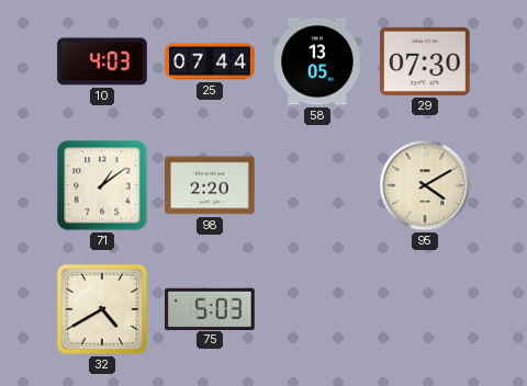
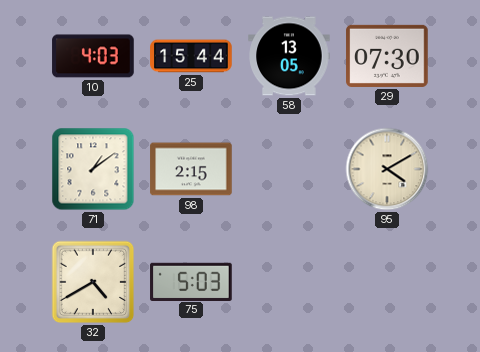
25: 07:44 -> 15:44
98: 2:20 -> 2:15
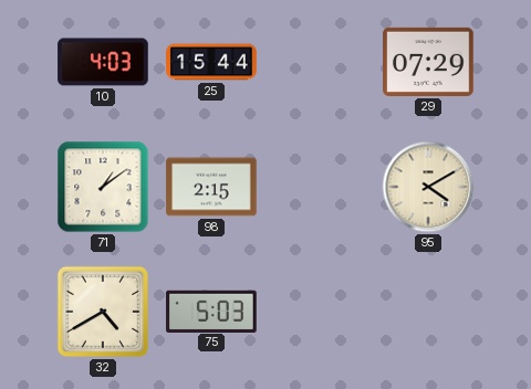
58: 13:05 -> none
29: 07:30 -> 07:29
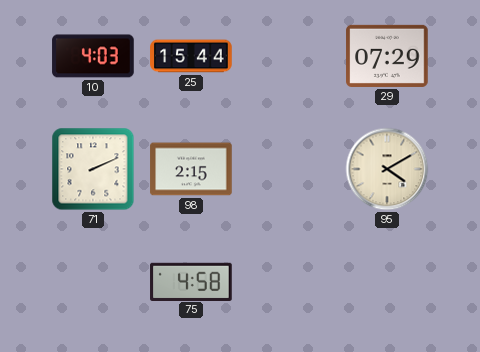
71: 1:09 -> 2:11
32: 4:40 -> none
75: 5:03 -> 4:58
